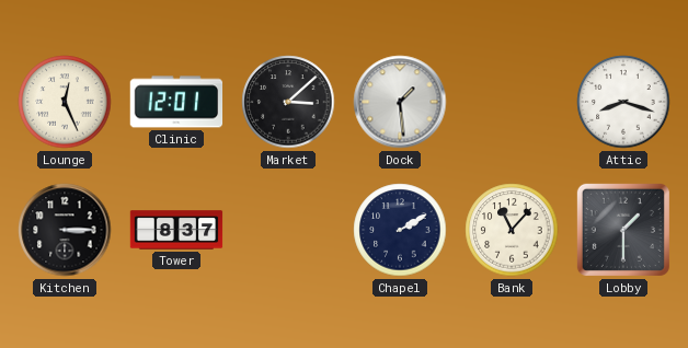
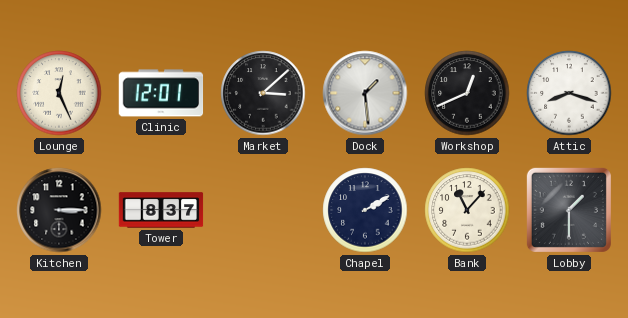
Workshop: none -> 12:41
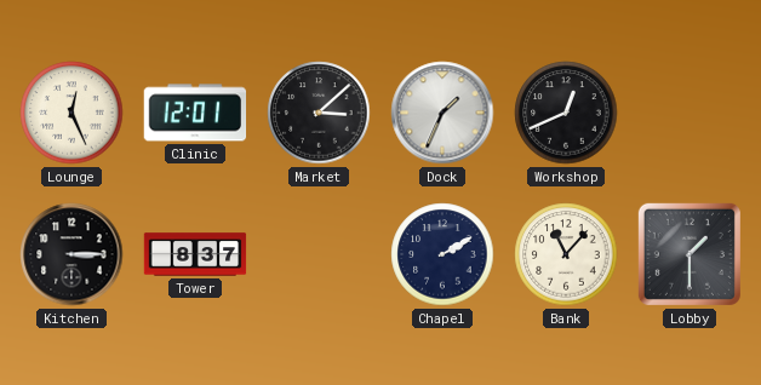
Dock: 1:29 -> 1:34
Attic: 8:18 -> none
